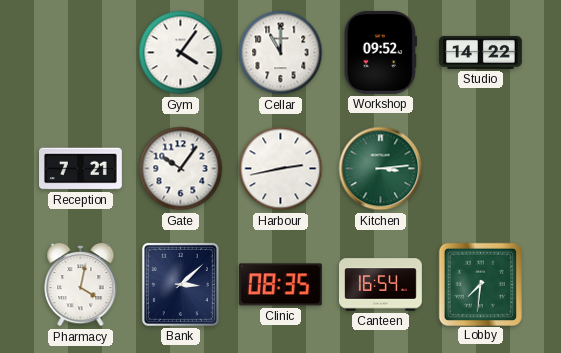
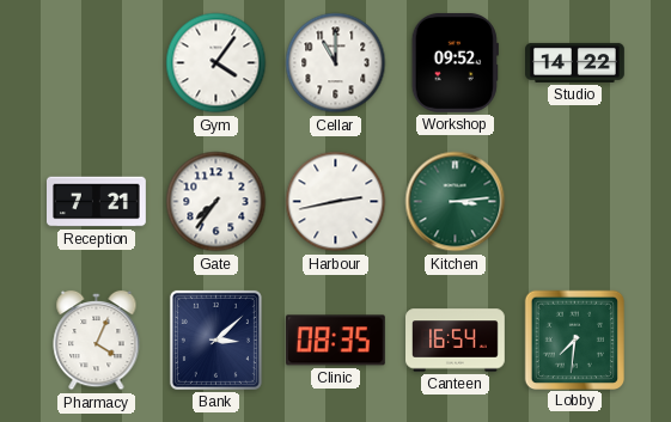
Gate: 10:06 -> 7:36
Pharmacy: 4:02 -> 4:04
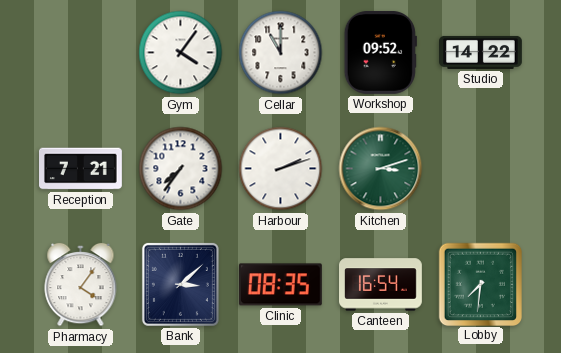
Harbour: 2:43 -> 2:12
Kitchen: 3:14 -> 3:12
Pharmacy: 4:04 -> 4:06
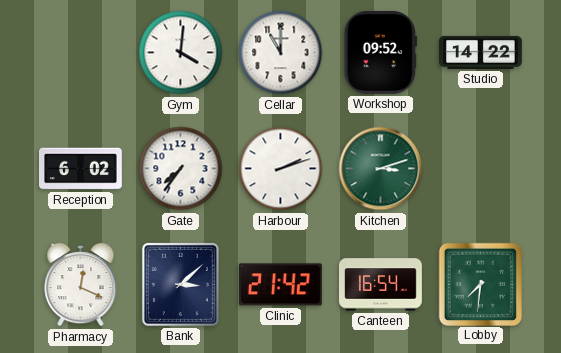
Gym: 4:06 -> 4:01
Reception: 7:21 -> 6:02
Pharmacy: 4:06 -> 12:19
Clinic: 08:35 -> 21:42
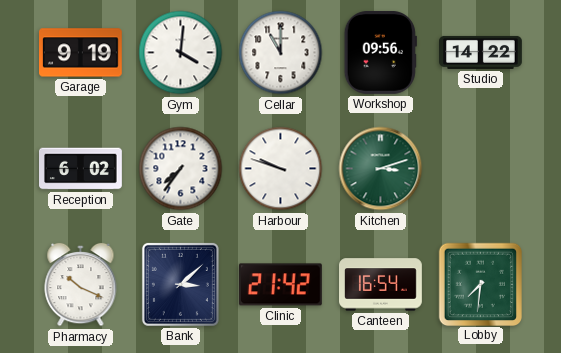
Garage: none -> 9:19
Workshop: 09:52 -> 09:56
Harbour: 2:12 -> 9:48
Pharmacy: 12:19 -> 10:19
